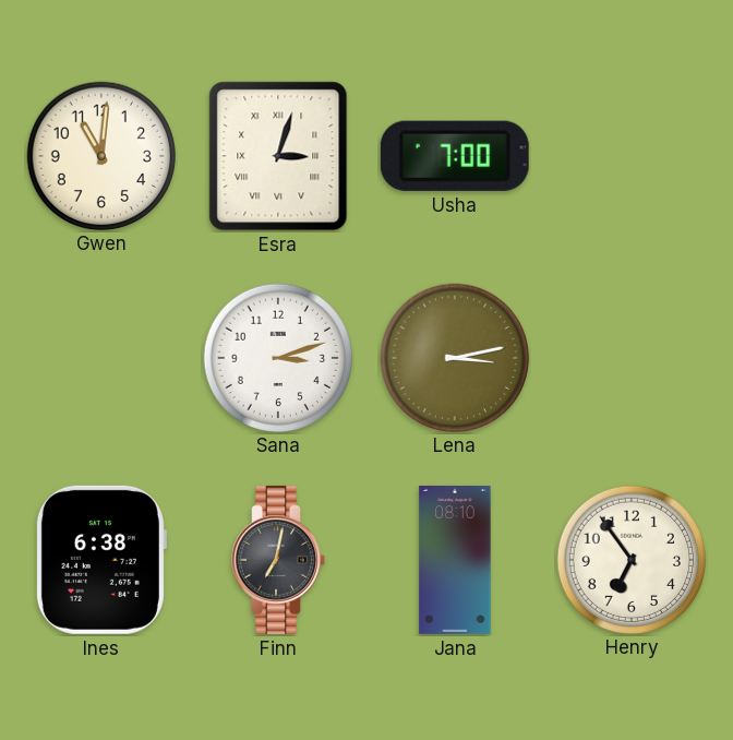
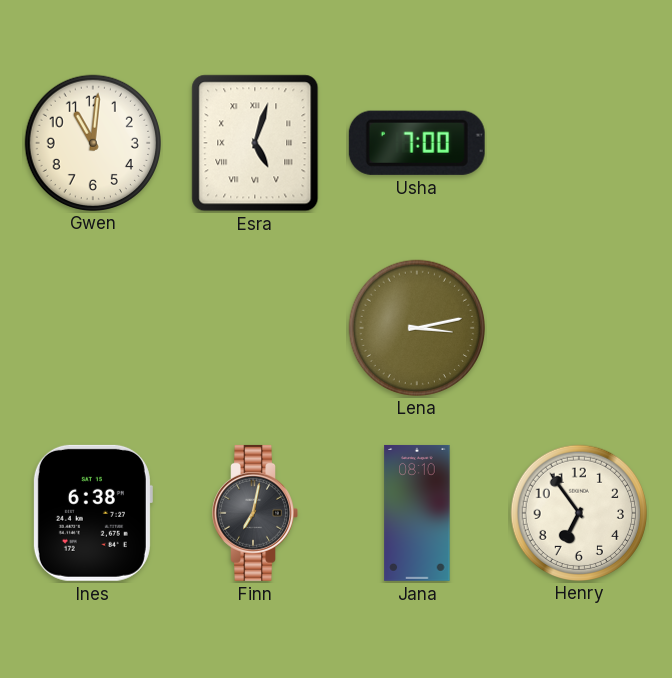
Esra: 3:03 -> 5:03
Sana: 3:12 -> none
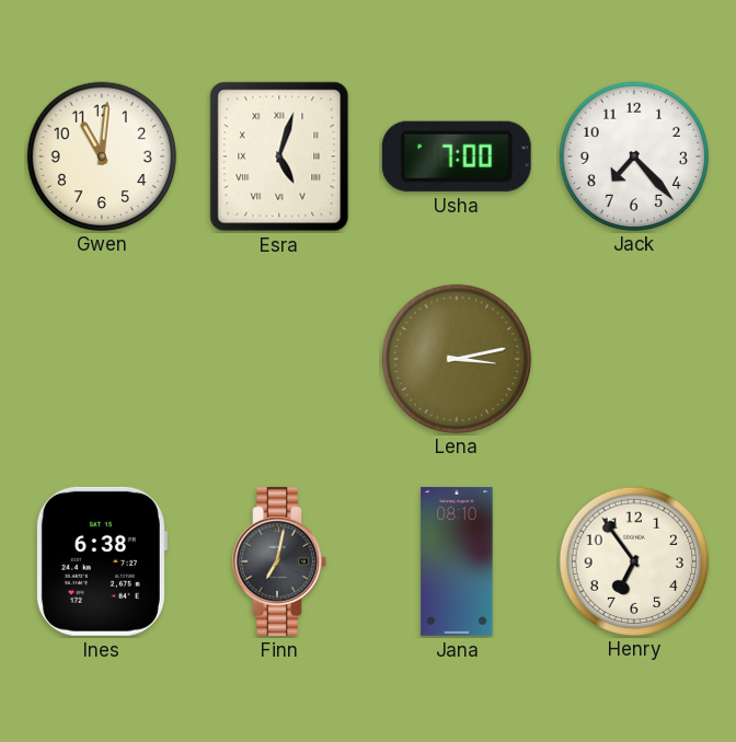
Jack: none -> 7:23
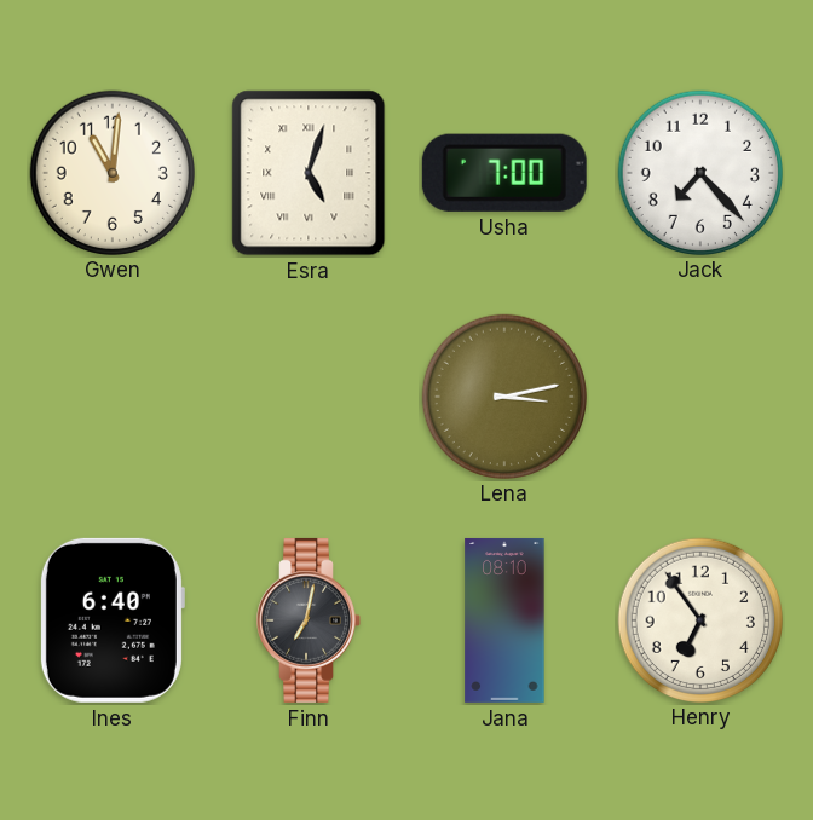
Ines: 6:38 -> 6:40
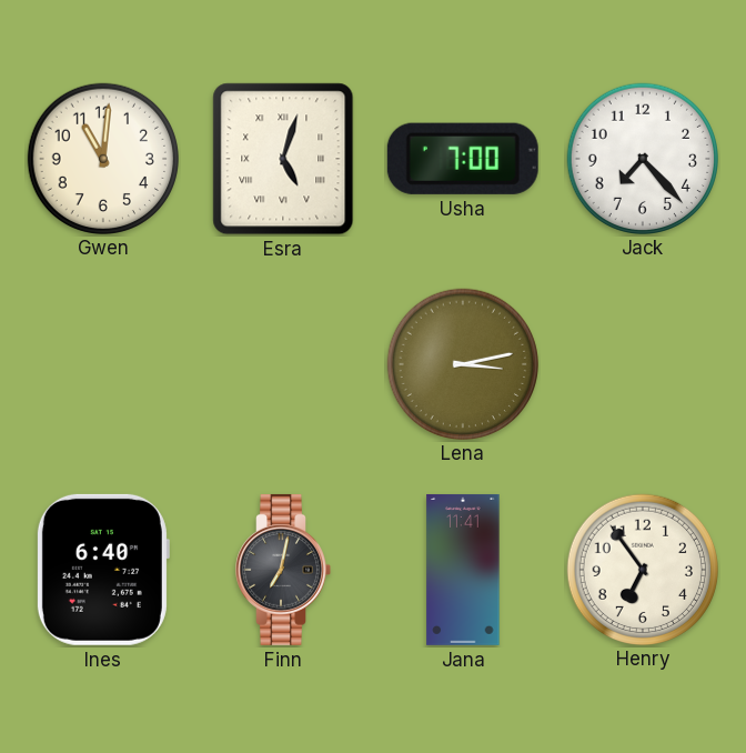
Jana: 08:10 -> 11:41
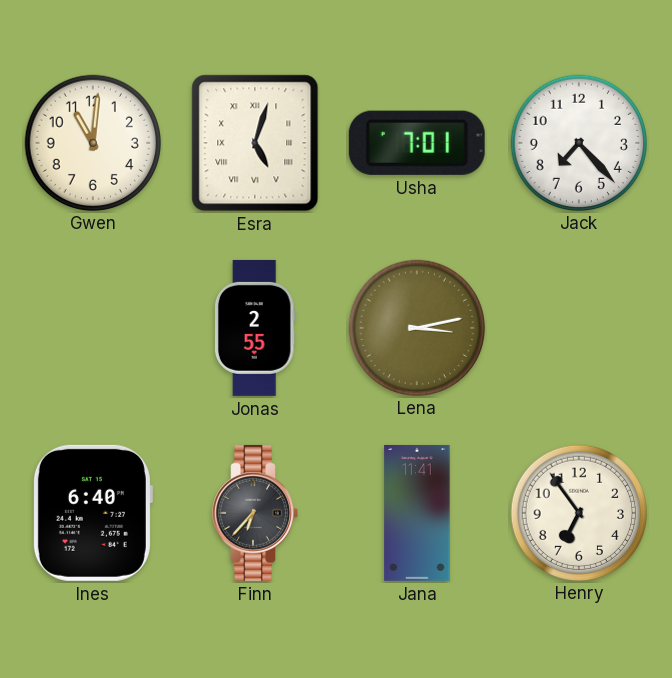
Usha: 7:00 -> 7:01
Jonas: none -> 2:55
Finn: 7:02 -> 6:37
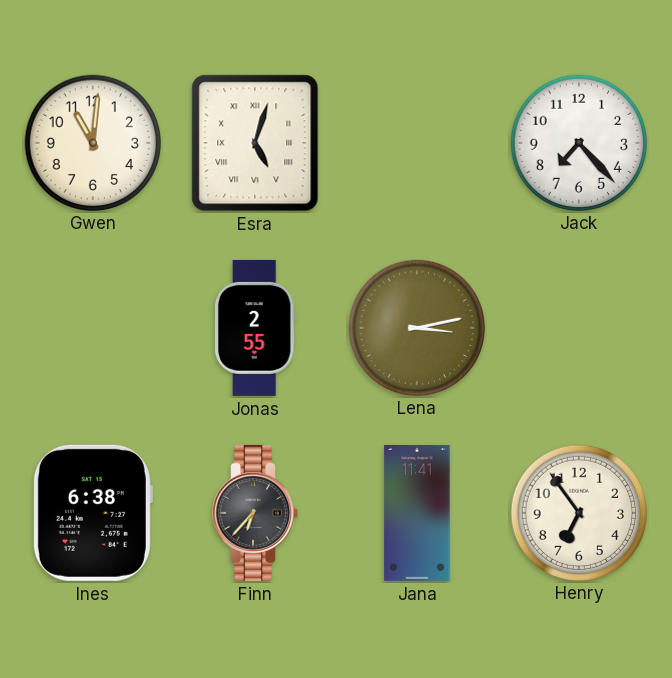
Usha: 7:01 -> none
Ines: 6:40 -> 6:38
